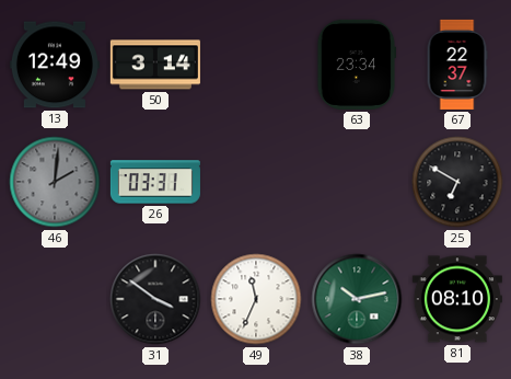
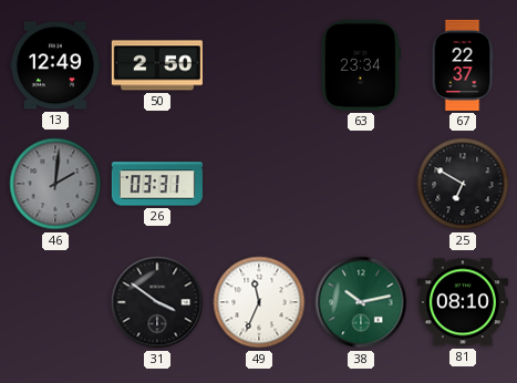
50: 3:14 -> 2:50
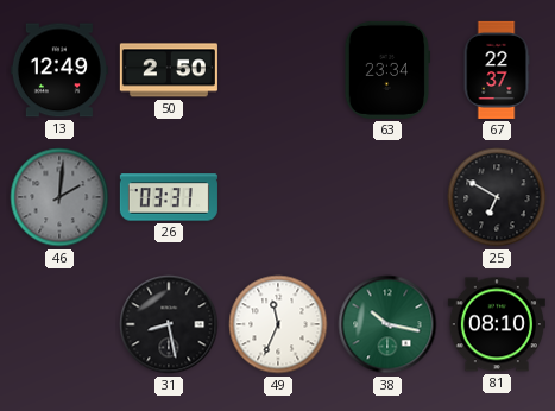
31: 3:51 -> 8:28
38: 10:13 -> 10:17
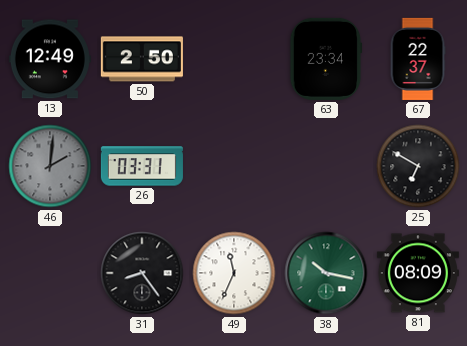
31: 8:28 -> 8:24
81: 08:10 -> 08:09
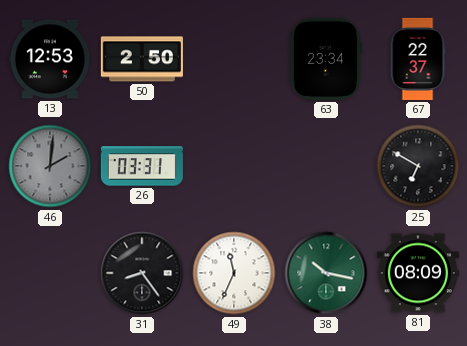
13: 12:49 -> 12:53
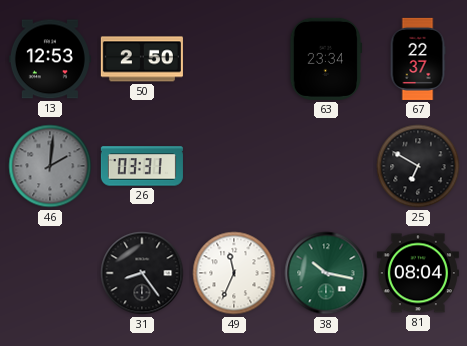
81: 08:09 -> 08:04
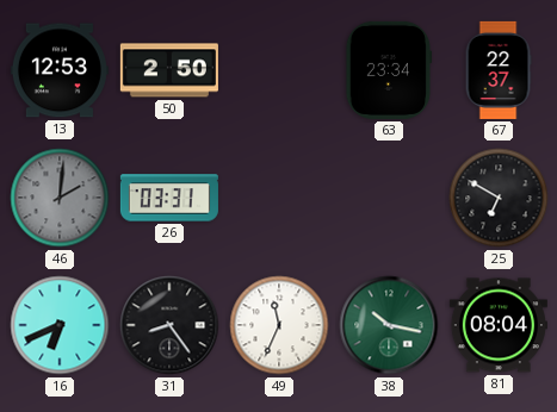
16: none -> 6:41
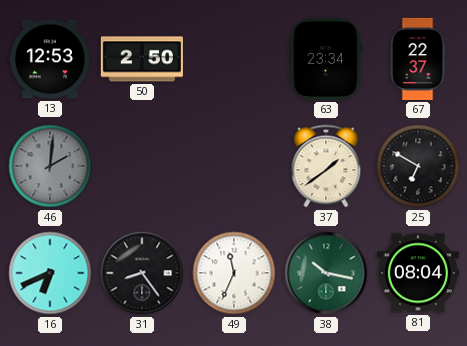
26: 03:31 -> none
37: none -> 1:39
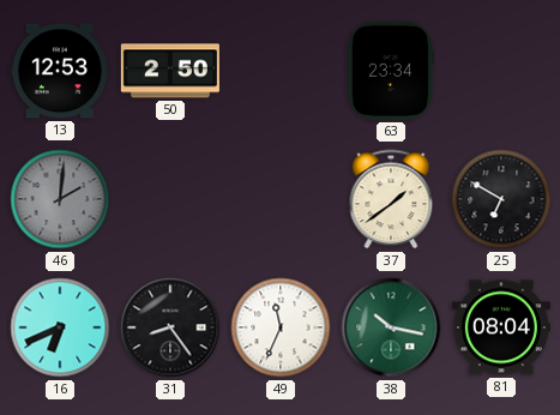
67: 22:37 -> none
